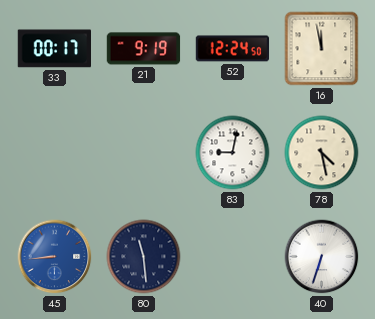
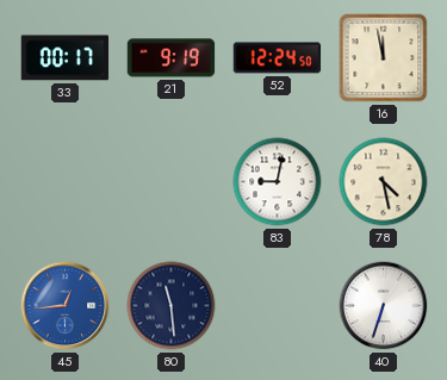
45: 8:44 -> 12:44
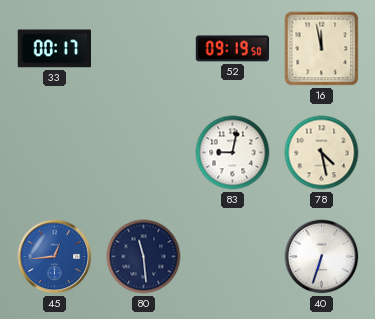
21: 9:19 -> none
52: 12:24 -> 09:19
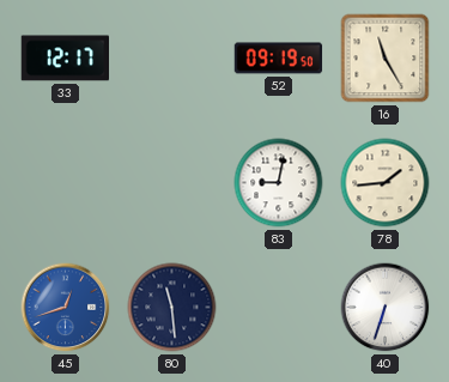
33: 00:17 -> 12:17
16: 11:58 -> 11:25
78: 4:28 -> 1:44
45: 12:44 -> 12:42
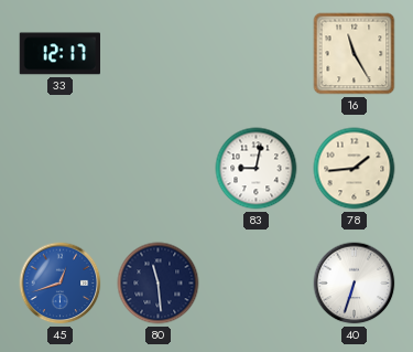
52: 09:19 -> none
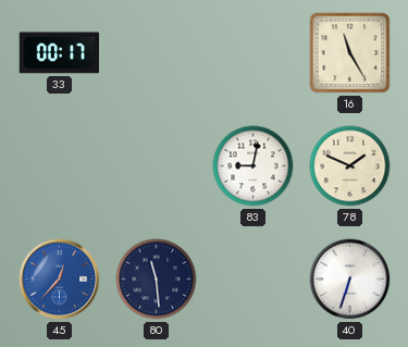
33: 12:17 -> 00:17
78: 1:44 -> 1:49
45: 12:42 -> 12:37
